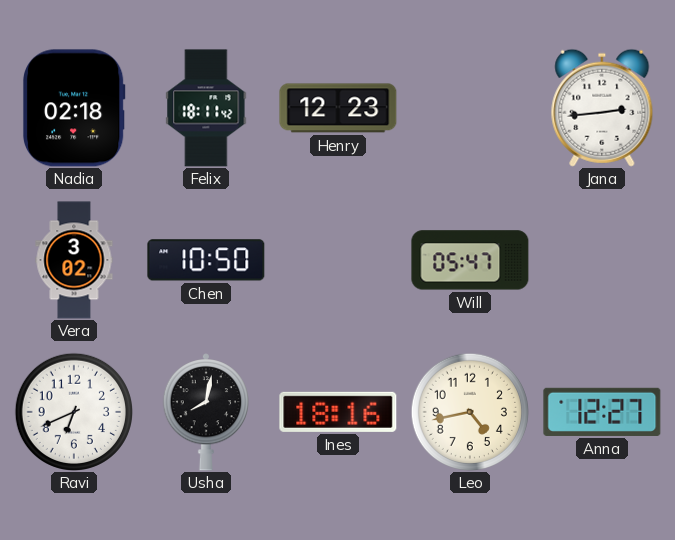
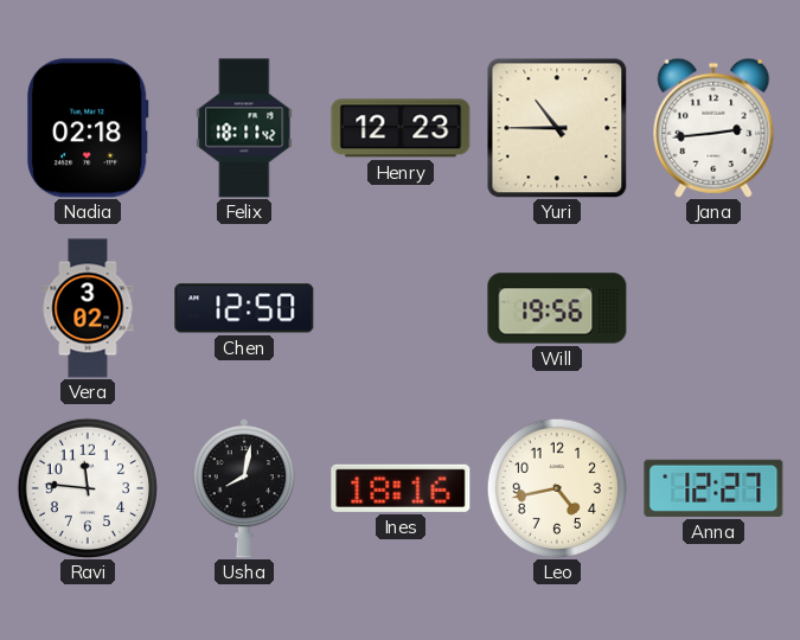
Yuri: none -> 10:45
Chen: 10:50 -> 12:50
Will: 05:47 -> 19:56
Ravi: 6:41 -> 11:46
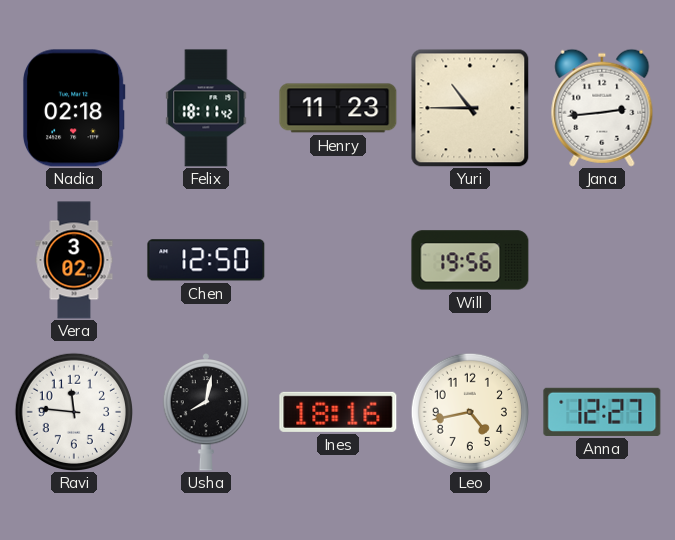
Henry: 12:23 -> 11:23
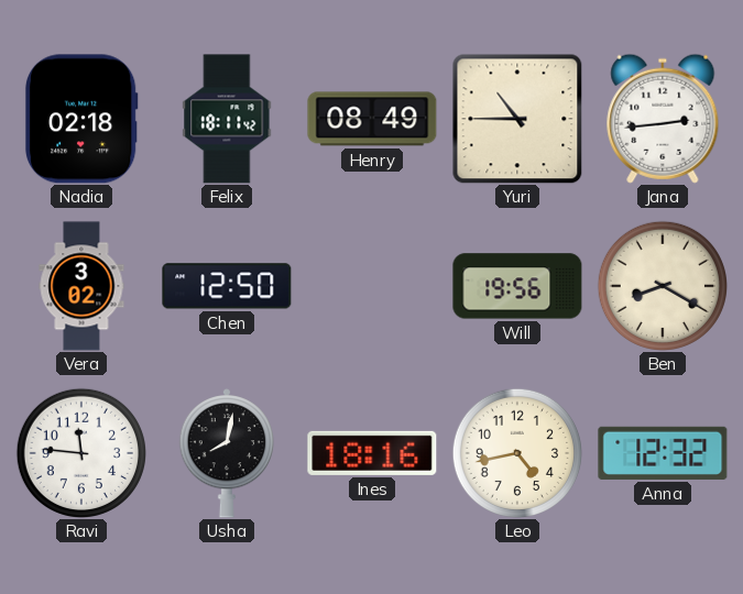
Henry: 11:23 -> 08:49
Ben: none -> 8:20
Anna: 12:27 -> 12:32
